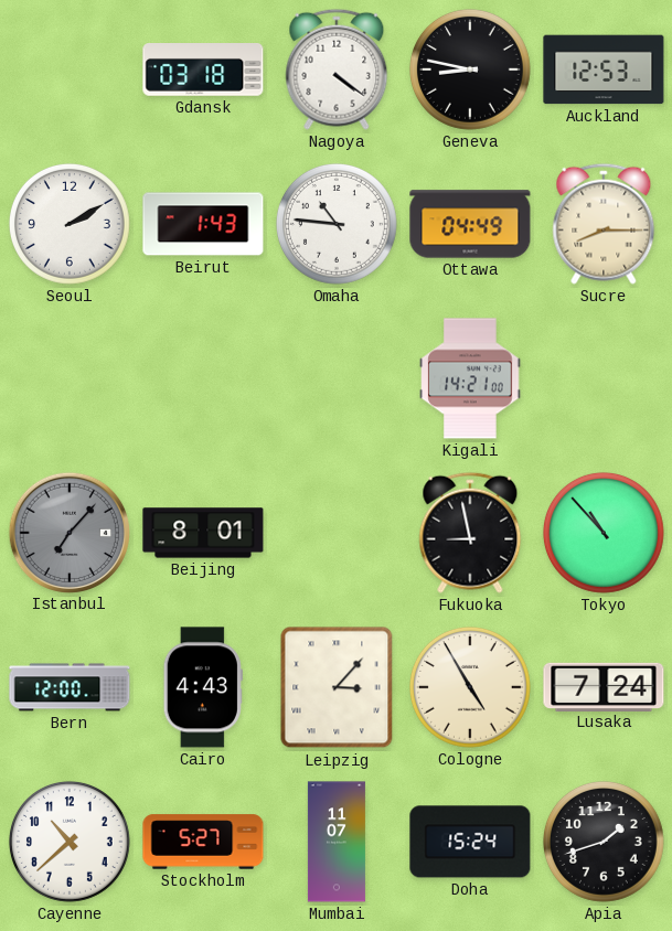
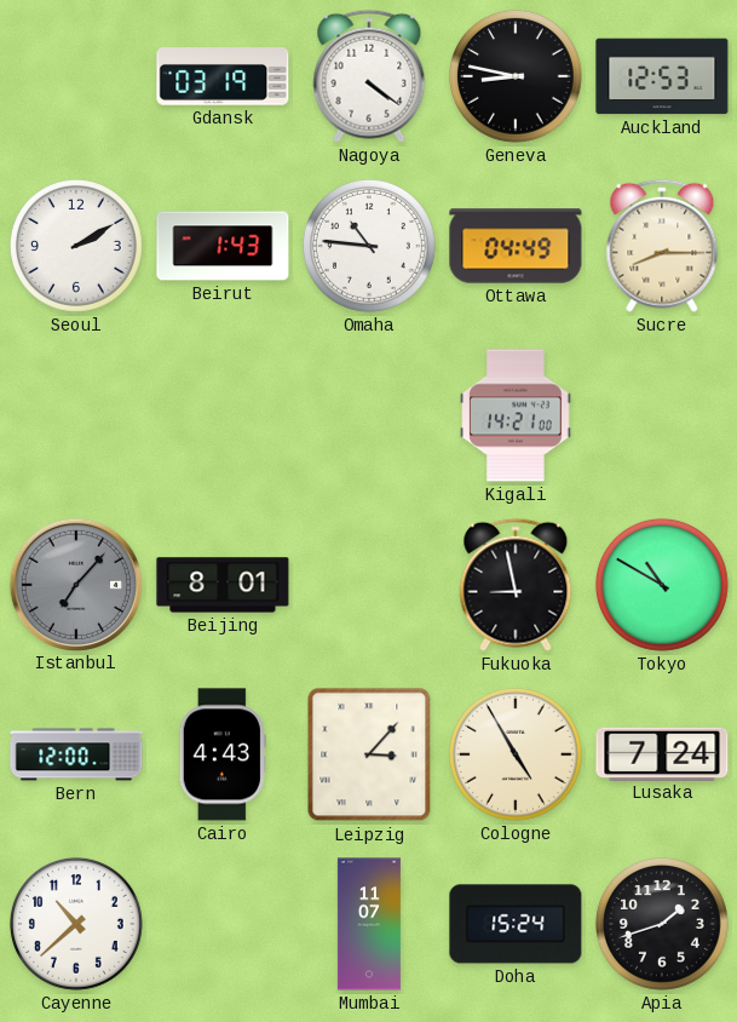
Gdansk: 03:18 -> 03:19
Tokyo: 10:53 -> 10:50
Stockholm: 5:27 -> none
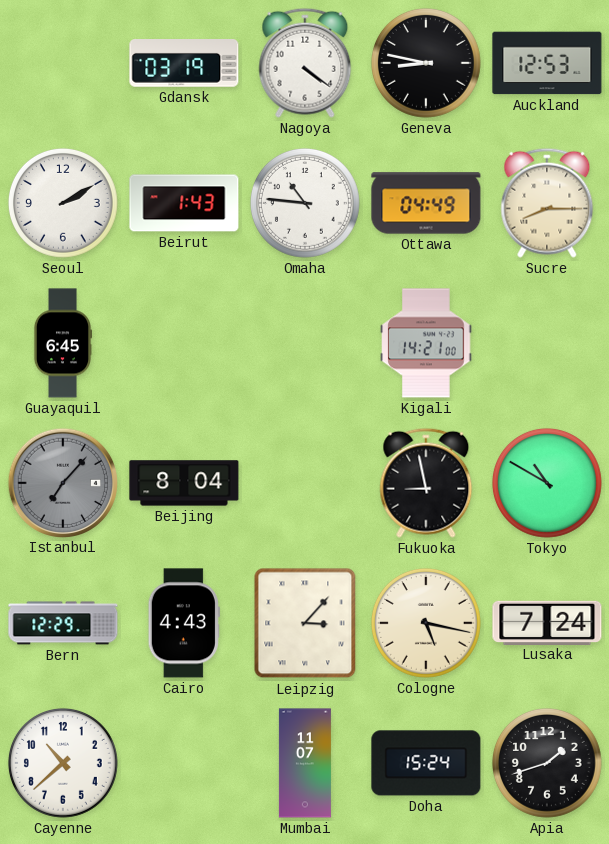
Guayaquil: none -> 6:45
Beijing: 8:01 -> 8:04
Bern: 12:00 -> 12:29
Cologne: 4:55 -> 5:17
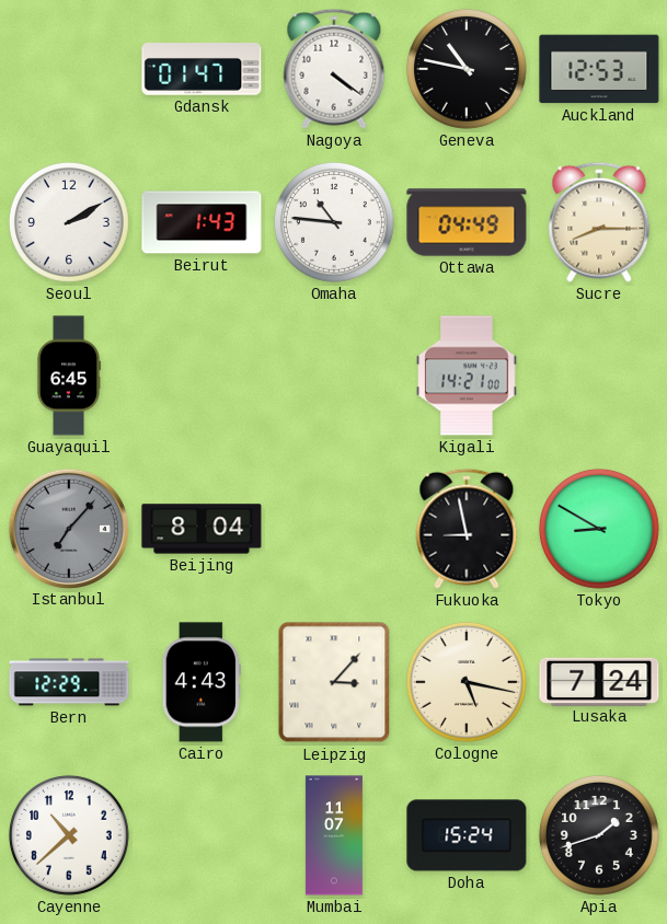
Gdansk: 03:19 -> 01:47
Geneva: 8:47 -> 10:47
Tokyo: 10:50 -> 8:50
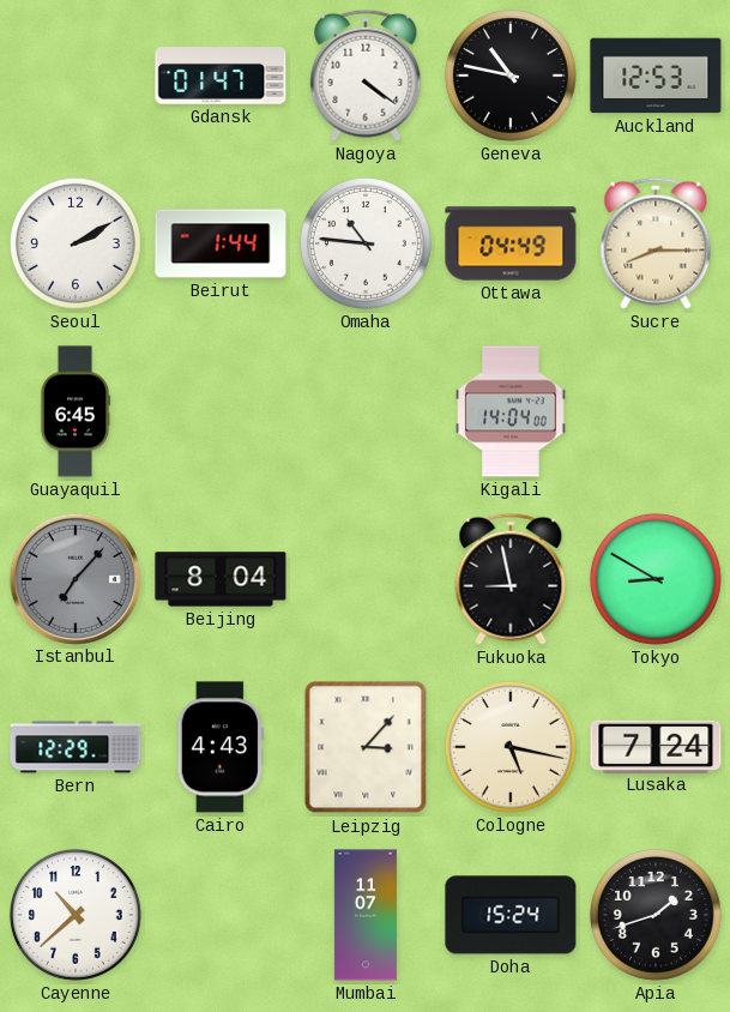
Beirut: 1:43 -> 1:44
Kigali: 14:21 -> 14:04
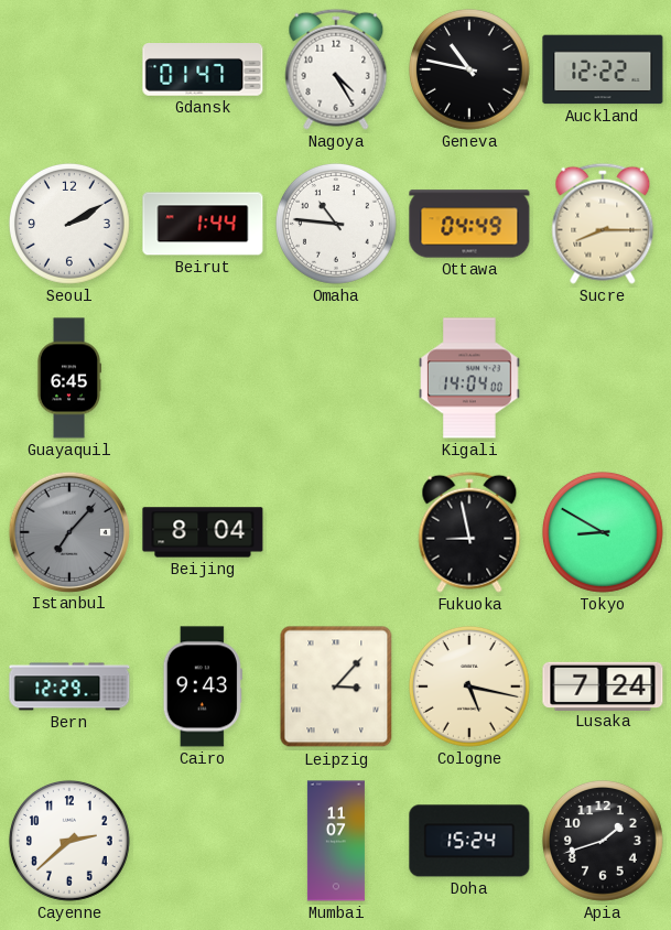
Nagoya: 4:21 -> 4:25
Auckland: 12:53 -> 12:22
Cairo: 4:43 -> 9:43
Cayenne: 10:38 -> 2:38
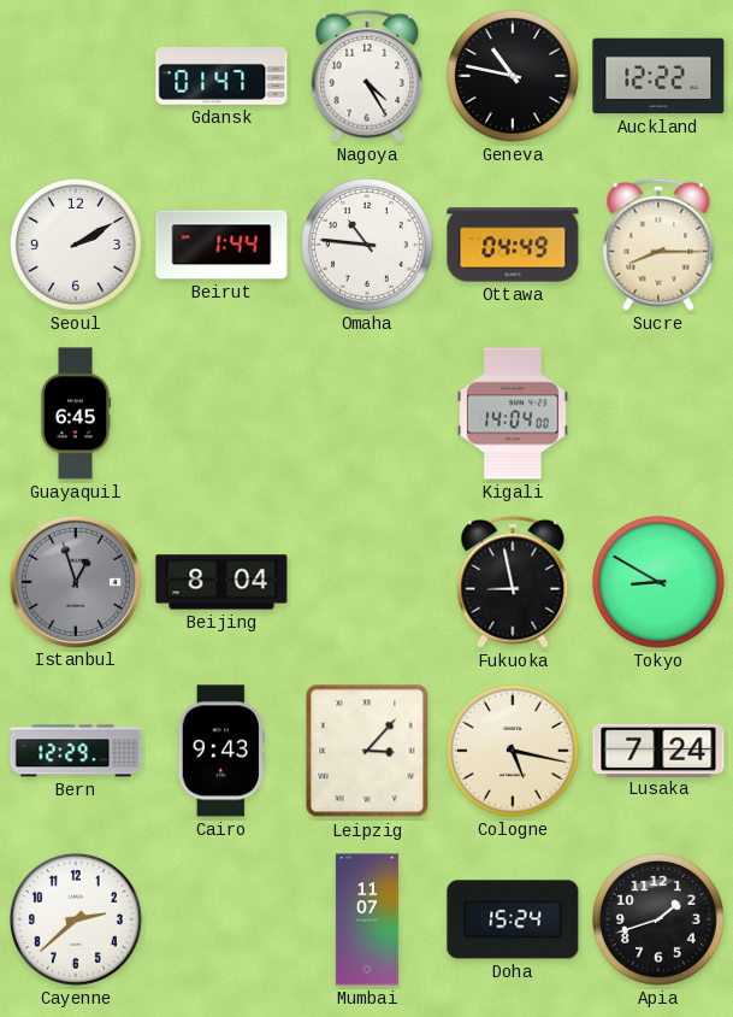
Istanbul: 7:07 -> 12:57
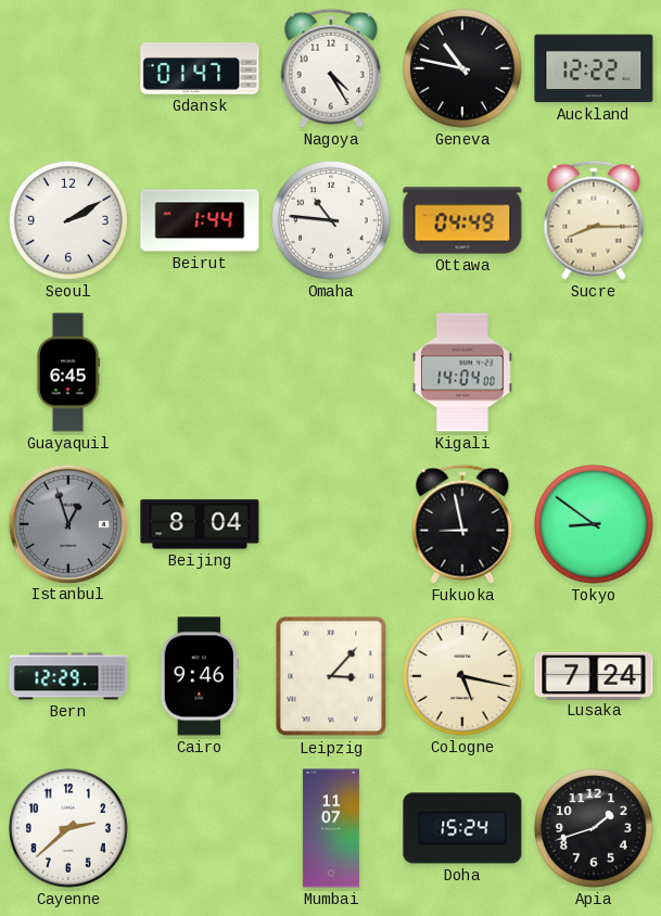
Tokyo: 8:50 -> 8:51
Cairo: 9:43 -> 9:46
